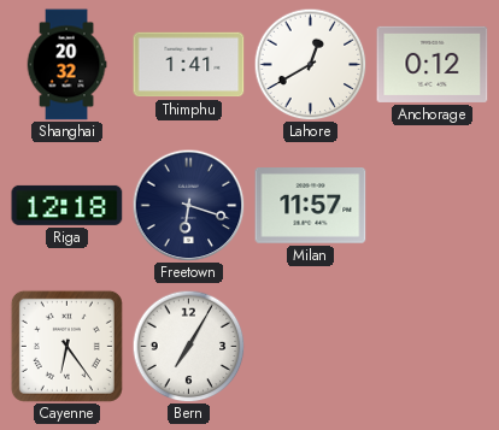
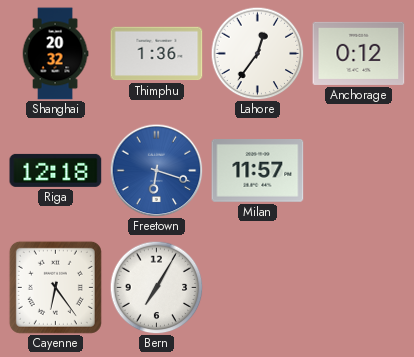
Thimphu: 1:41 -> 1:36
Lahore: 12:40 -> 12:36
Freetown dial: navy -> blue
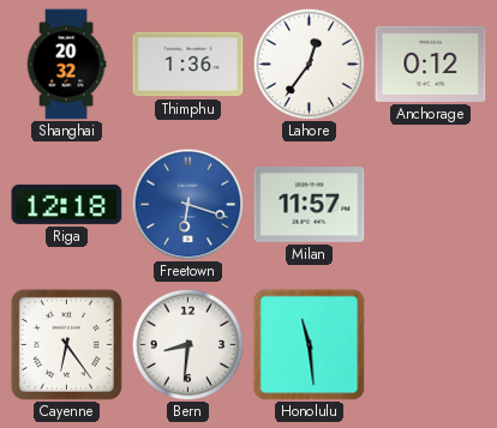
Bern: 7:05 -> 8:31
Honolulu: none -> 11:29
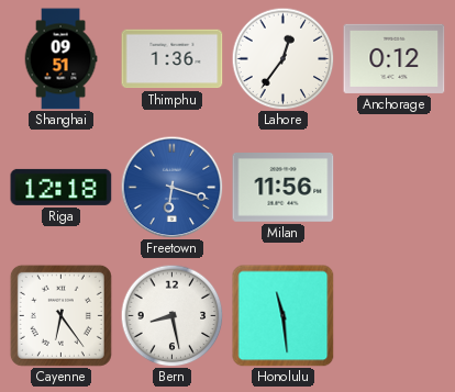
Shanghai: 20:32 -> 09:51
Milan: 11:57 -> 11:56
Bern: 8:31 -> 8:28
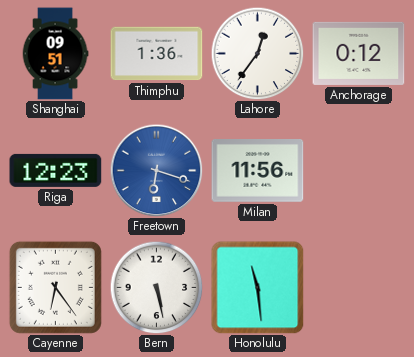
Riga: 12:18 -> 12:23
Bern: 8:28 -> 5:28
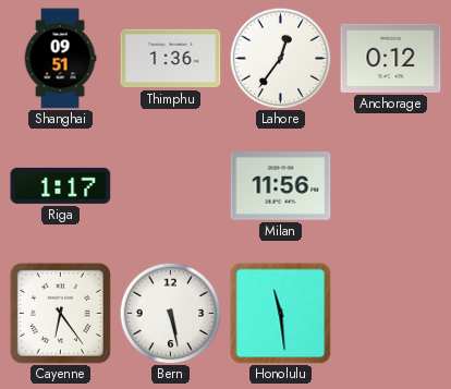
Riga: 12:23 -> 1:17
Freetown: 6:18 -> none
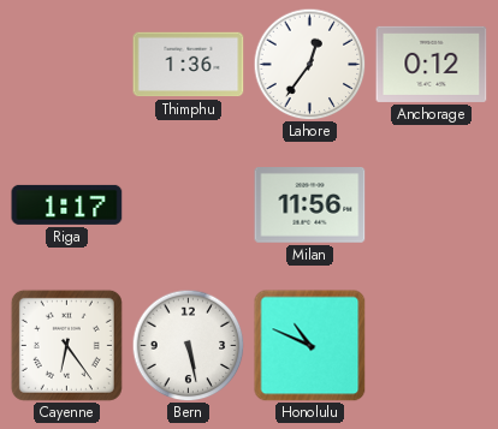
Shanghai: 09:51 -> none
Honolulu: 11:29 -> 10:49
